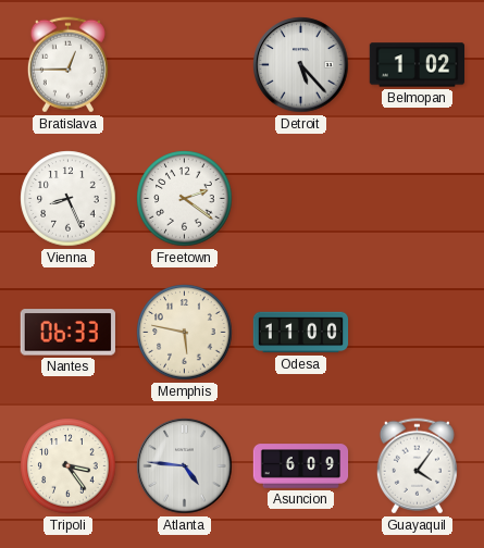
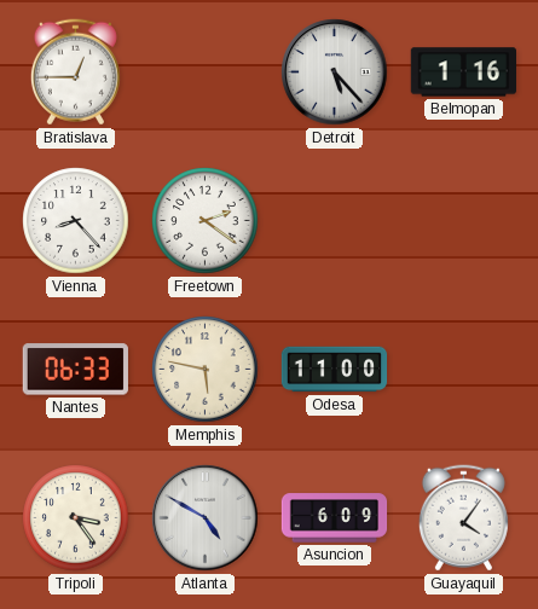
Belmopan: 1:02 -> 1:16
Vienna: 8:26 -> 8:23
Atlanta: 4:46 -> 4:50
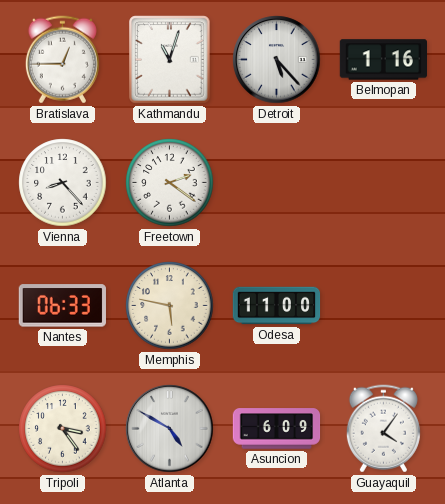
Kathmandu: none -> 11:03
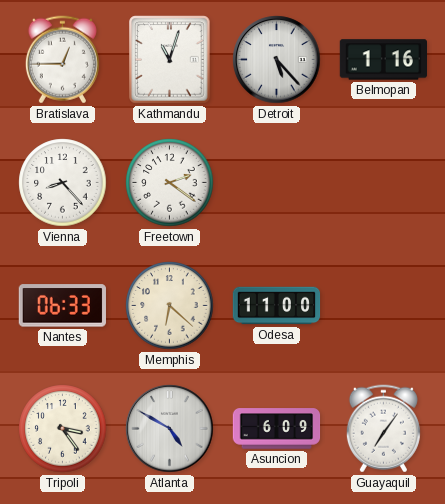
Memphis: 5:47 -> 6:22
Guayaquil: 4:06 -> 7:06
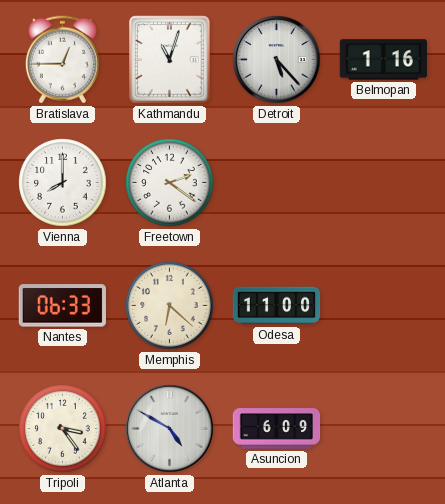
Vienna: 8:23 -> 8:00
Guayaquil: 7:06 -> none
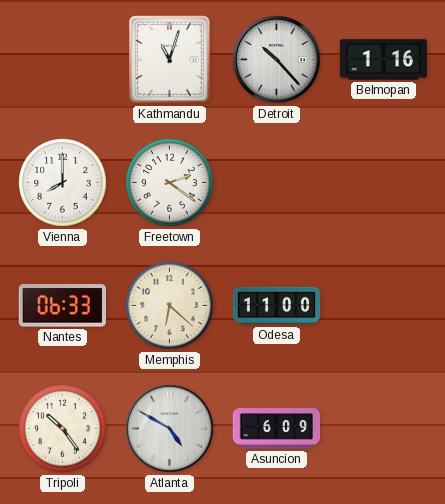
Bratislava: 12:45 -> none
Detroit: 5:23 -> 10:23
Tripoli: 3:24 -> 10:24
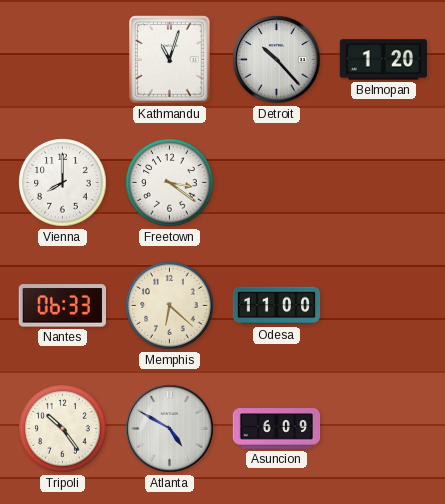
Belmopan: 1:16 -> 1:20
Freetown: 2:21 -> 3:21
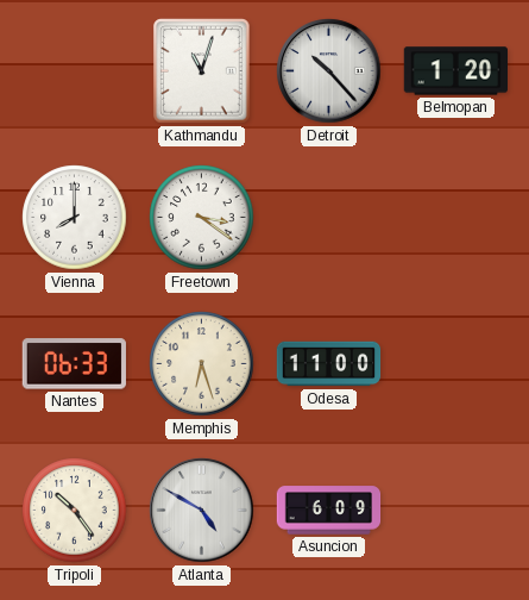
Memphis: 6:22 -> 6:27
